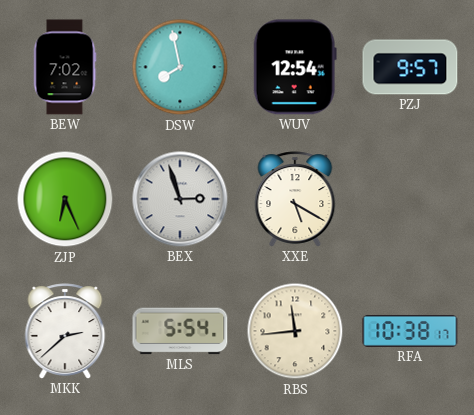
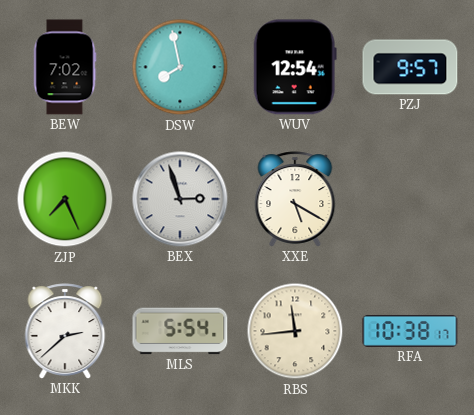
ZJP: 6:26 -> 7:26
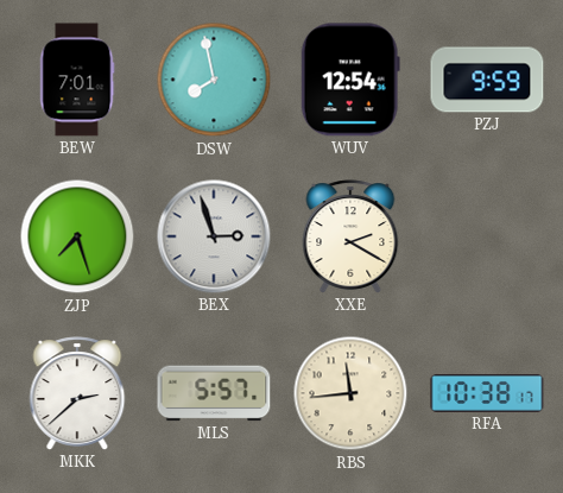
BEW: 7:02 -> 7:01
PZJ: 9:57 -> 9:59
ZJP: 7:26 -> 7:27
XXE: 5:20 -> 2:20
MLS: 5:54 -> 5:57
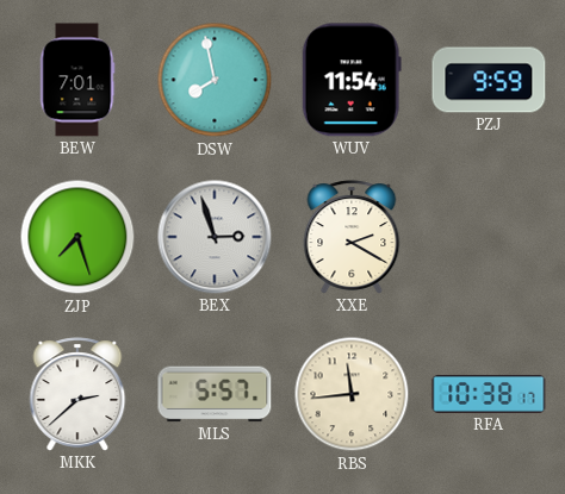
WUV: 12:54 -> 11:54
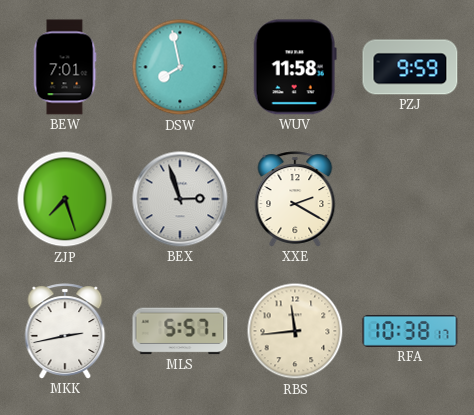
WUV: 11:54 -> 11:58
MKK: 2:38 -> 2:43
